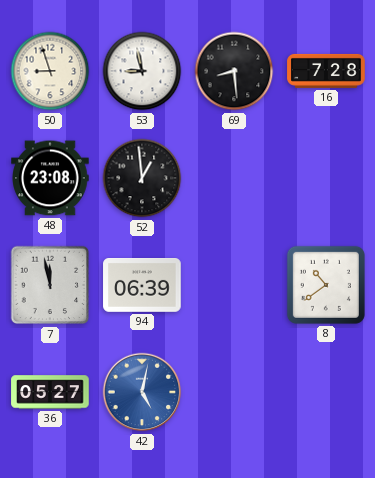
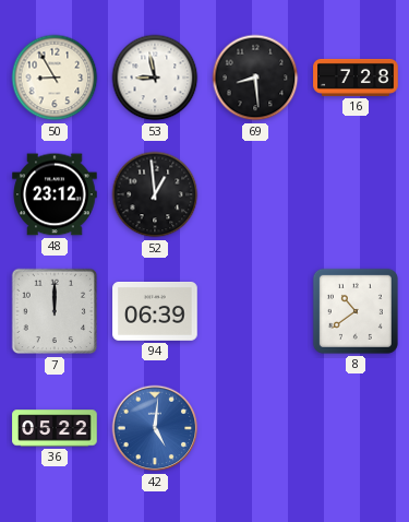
50: 8:57 -> 8:55
48: 23:08 -> 23:12
7: 11:58 -> 12:00
36: 05:27 -> 05:22
42: 5:02 -> 5:01
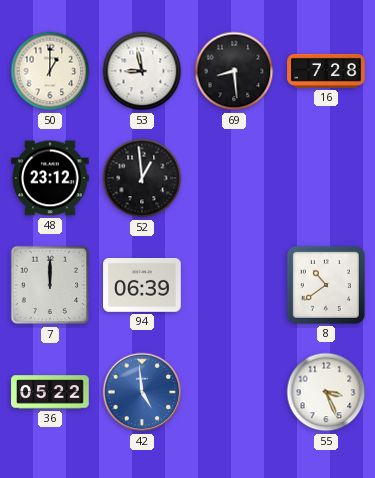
50: 8:55 -> 1:00
42: 5:01 -> 4:59
55: none -> 3:26
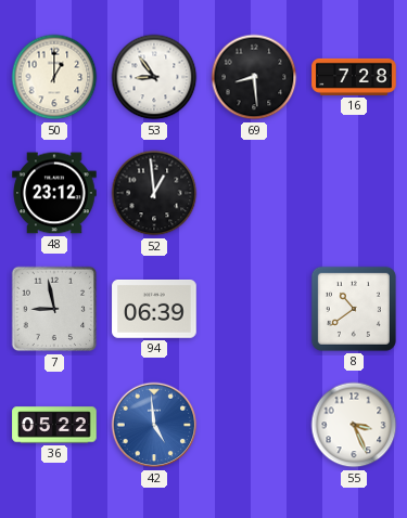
53: 8:58 -> 8:54
7: 12:00 -> 8:58
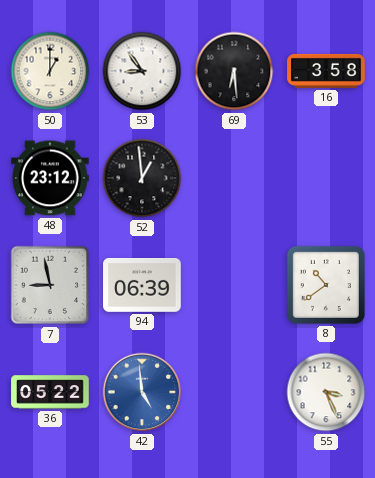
69: 8:29 -> 6:29
16: 7:28 -> 3:58
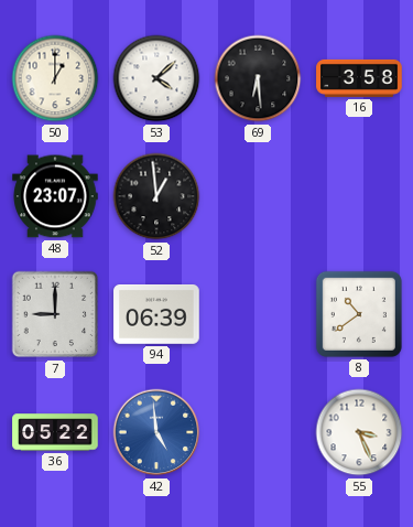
53: 8:54 -> 4:08
48: 23:12 -> 23:07
7: 8:58 -> 9:00
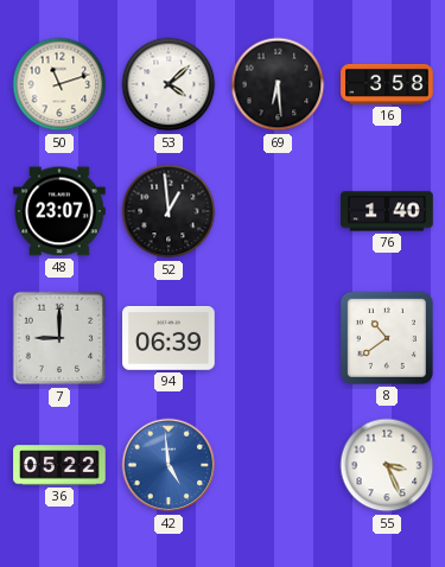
50: 1:00 -> 11:12
76: none -> 1:40
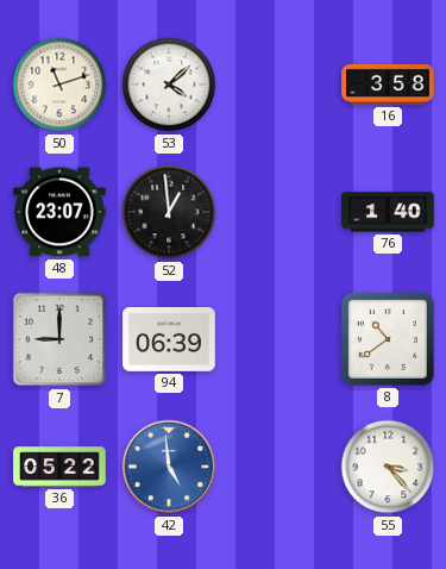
69: 6:29 -> none
55: 3:26 -> 3:23
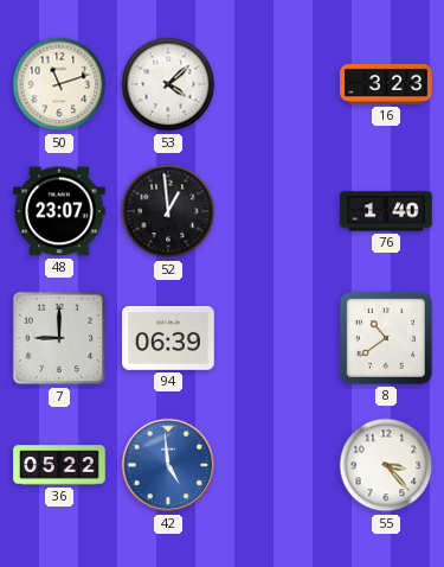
16: 3:58 -> 3:23
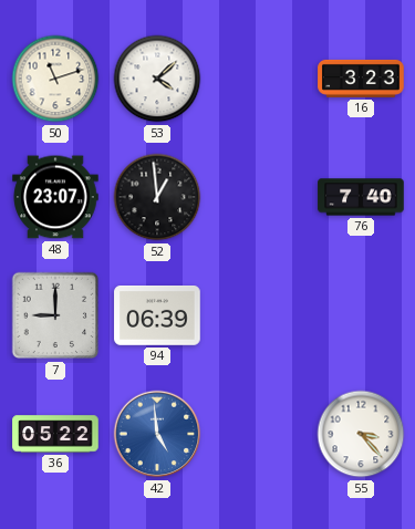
76: 1:40 -> 7:40
8: 10:39 -> none
